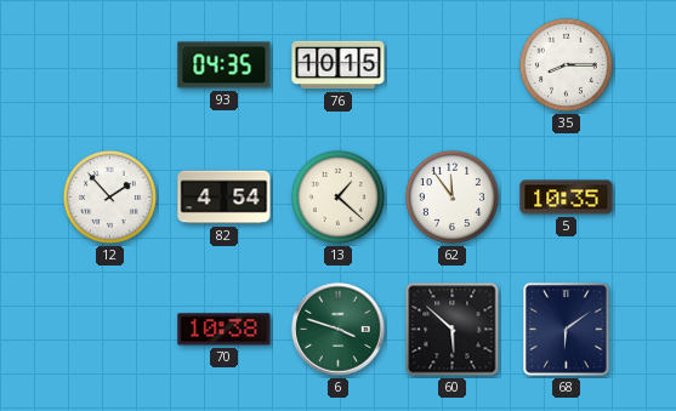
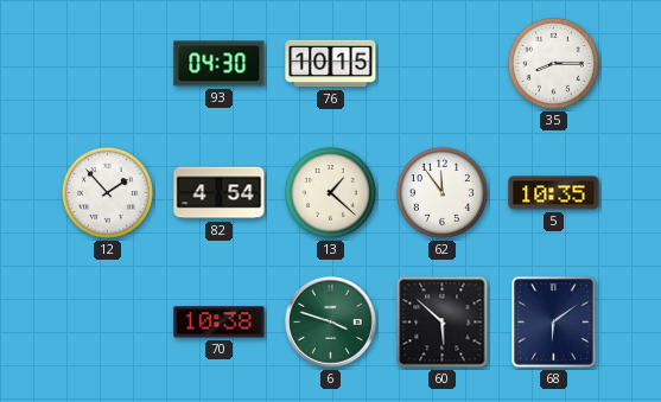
93: 04:35 -> 04:30
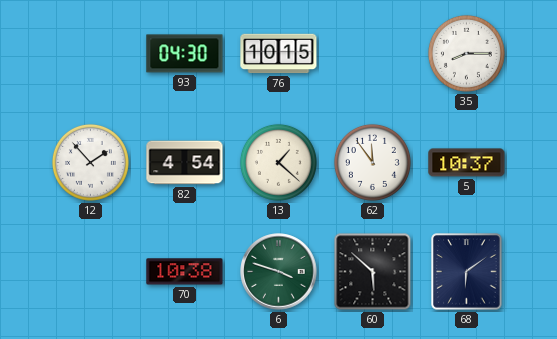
5: 10:35 -> 10:37
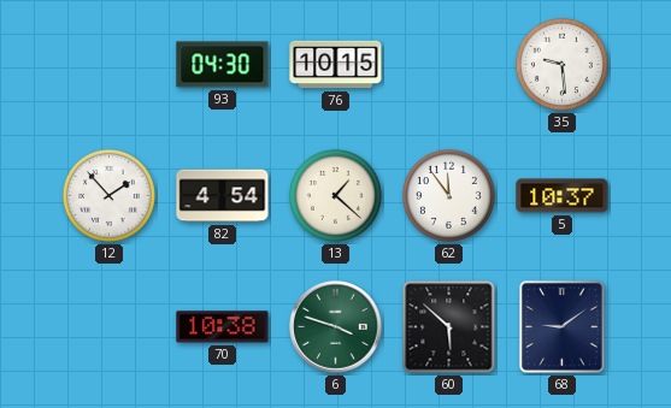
35: 8:15 -> 9:29
68: 6:09 -> 9:09
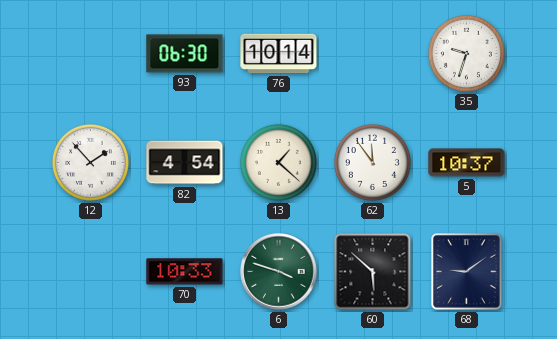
93: 04:30 -> 06:30
76: 10:15 -> 10:14
35: 9:29 -> 9:33
70: 10:38 -> 10:33
